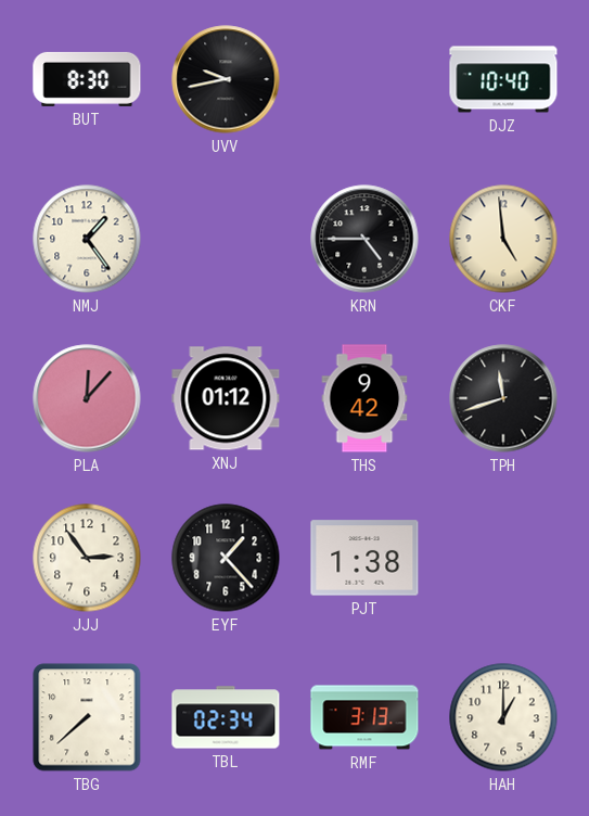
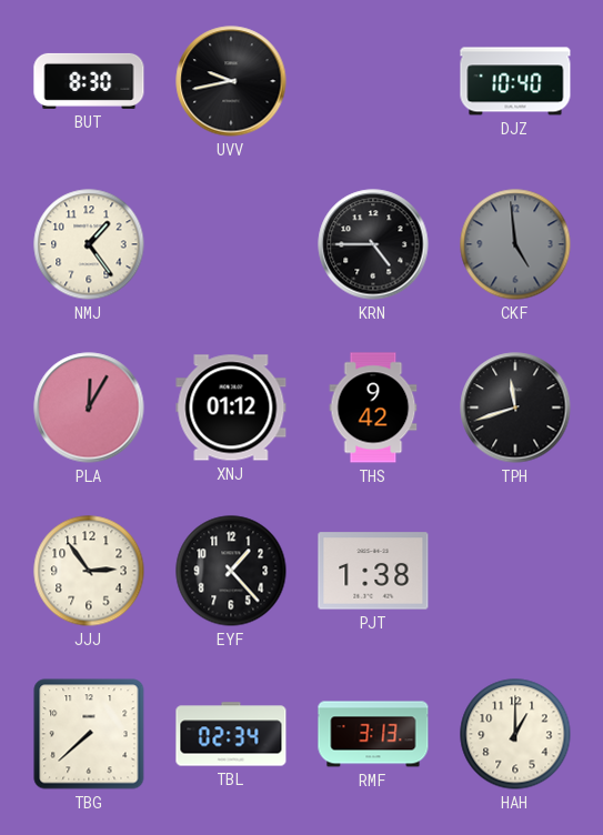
CKF dial: cream -> grey
PLA: 12:07 -> 12:05
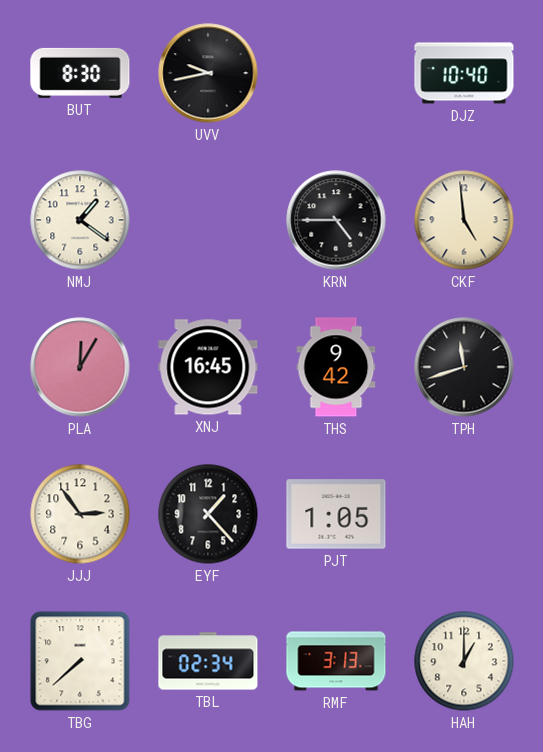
NMJ: 1:24 -> 1:21
CKF dial: grey -> cream
XNJ: 01:12 -> 16:45
PJT: 1:38 -> 1:05
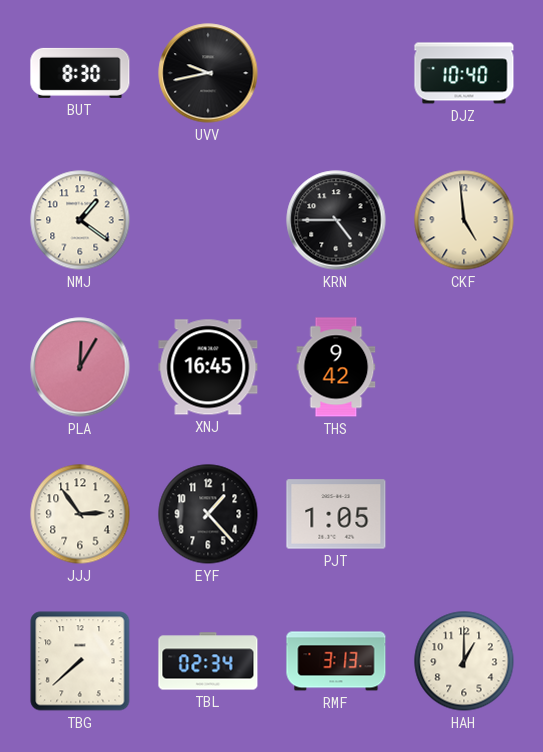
TPH: 11:42 -> none
